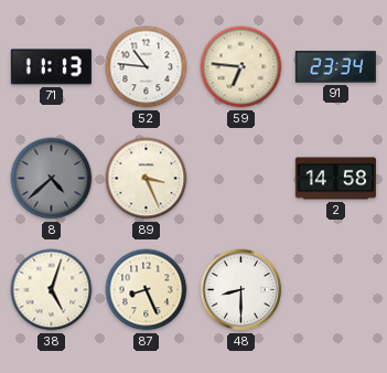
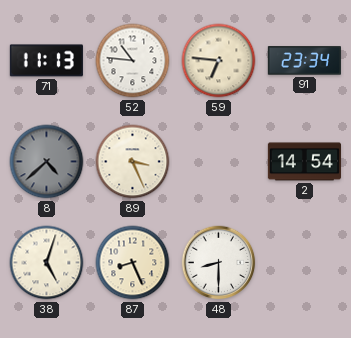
2: 14:58 -> 14:54
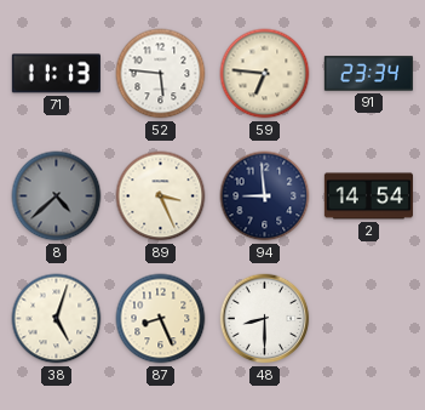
52: 10:46 -> 5:46
94: none -> 8:59
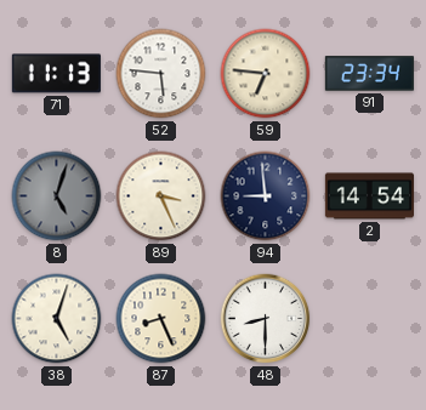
8: 4:38 -> 5:03
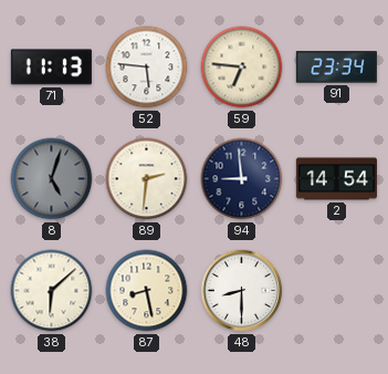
89: 3:26 -> 2:31
38: 5:03 -> 6:08
87: 8:26 -> 8:28
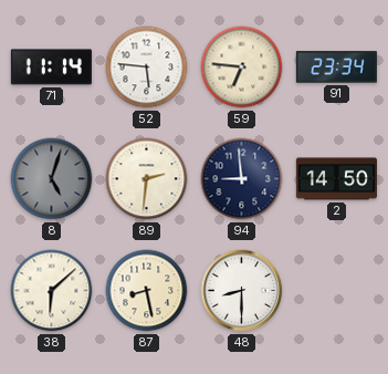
71: 11:13 -> 11:14
2: 14:54 -> 14:50
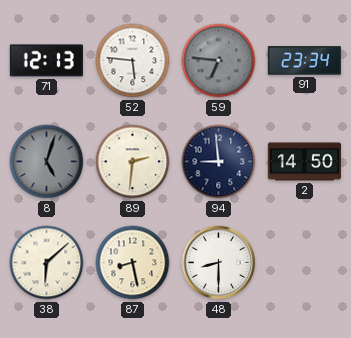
71: 11:14 -> 12:13
59 dial: cream -> grey
